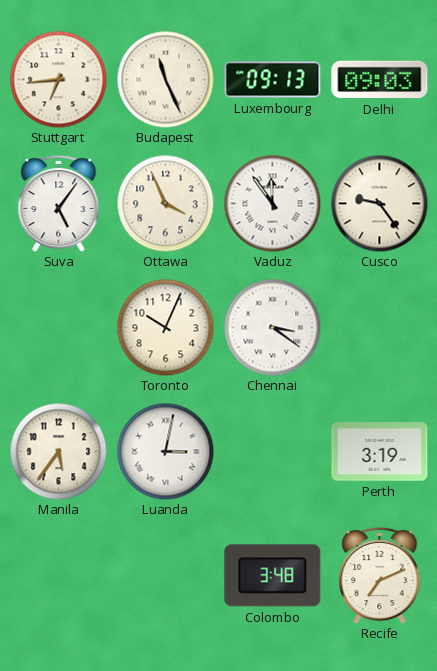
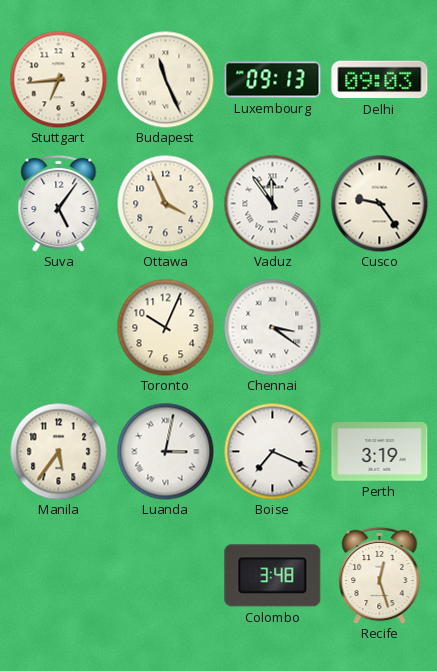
Boise: none -> 7:19
Recife: 7:11 -> 12:27
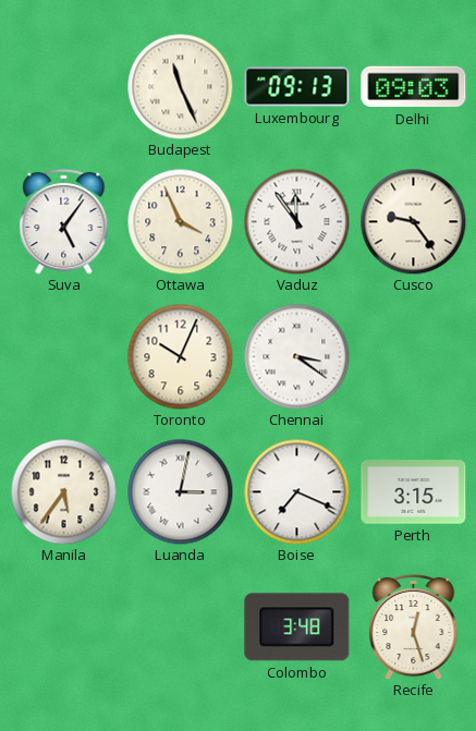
Stuttgart: 6:44 -> none
Perth: 3:19 -> 3:15
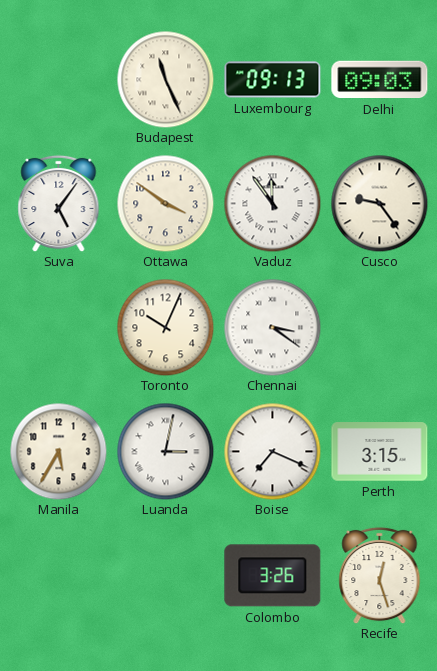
Ottawa: 3:56 -> 3:51
Manila: 5:36 -> 5:35
Colombo: 3:48 -> 3:26
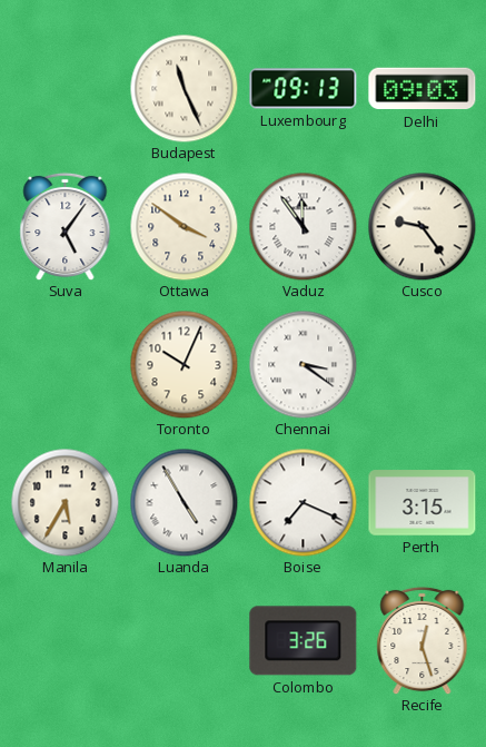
Luanda: 3:02 -> 4:55
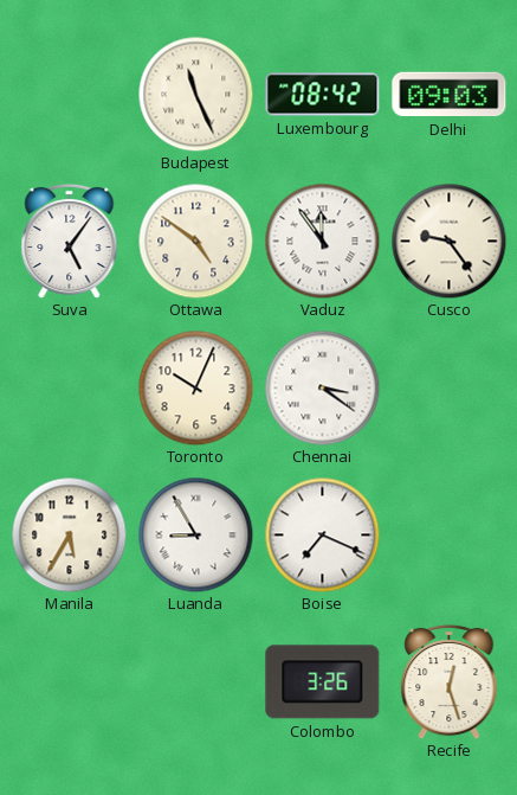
Luxembourg: 09:13 -> 08:42
Ottawa: 3:51 -> 4:51
Luanda: 4:55 -> 8:55
Perth: 3:15 -> none
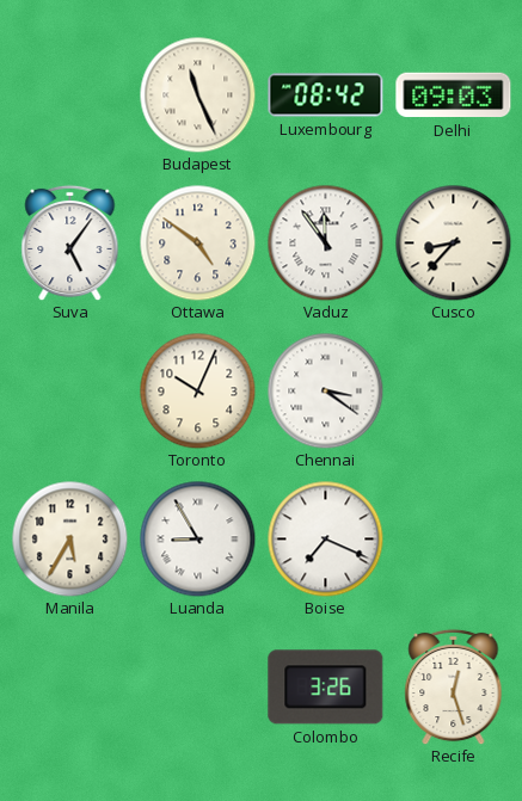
Cusco: 9:24 -> 8:37
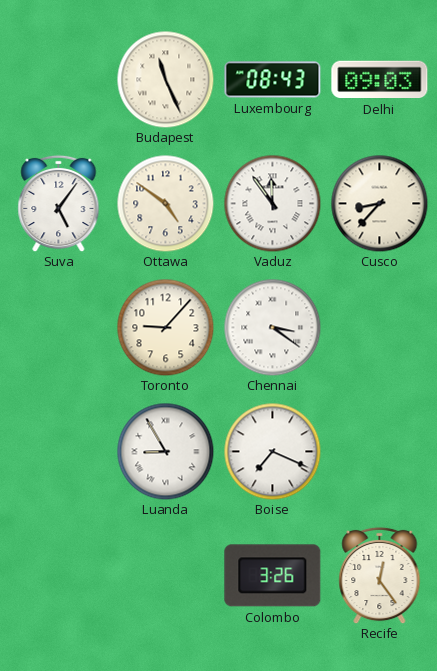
Luxembourg: 08:42 -> 08:43
Toronto: 10:04 -> 9:07
Manila: 5:35 -> none
Recife: 12:27 -> 12:24
